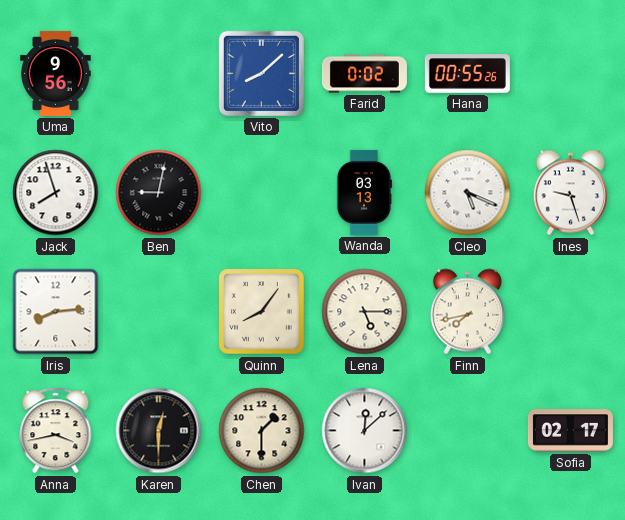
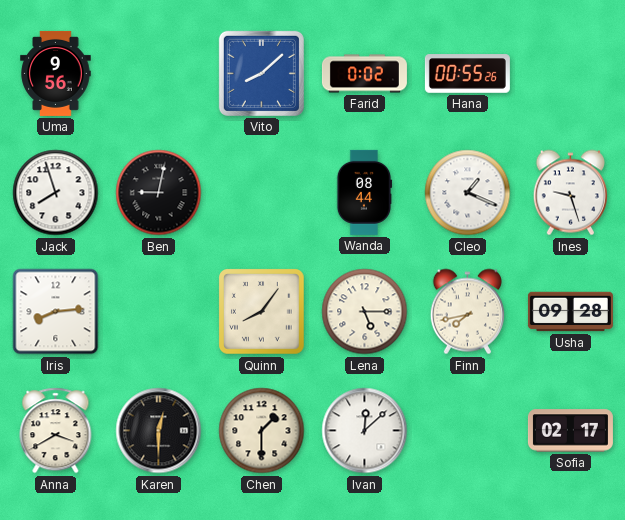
Wanda: 03:13 -> 08:44
Cleo: 5:19 -> 1:19
Usha: none -> 09:28
Anna: 3:43 -> 3:40
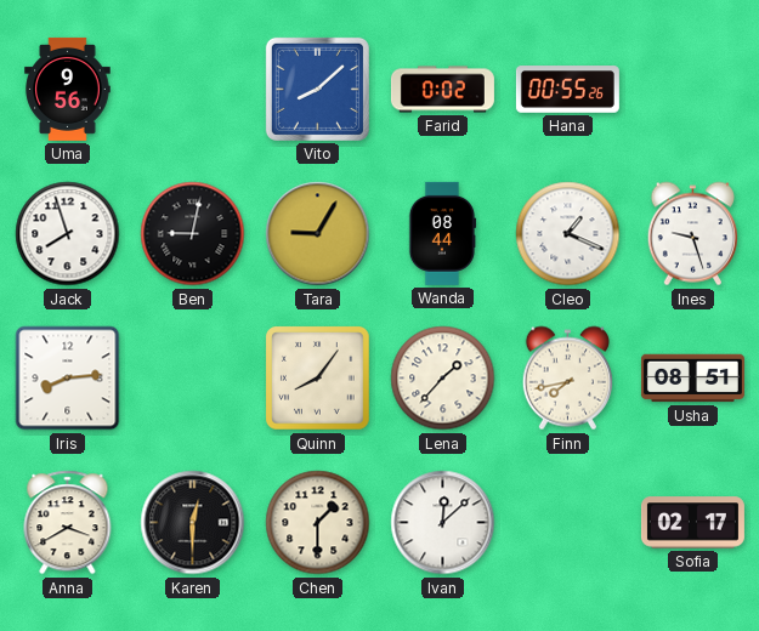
Tara: none -> 9:05
Lena: 5:15 -> 1:37
Usha: 09:28 -> 08:51
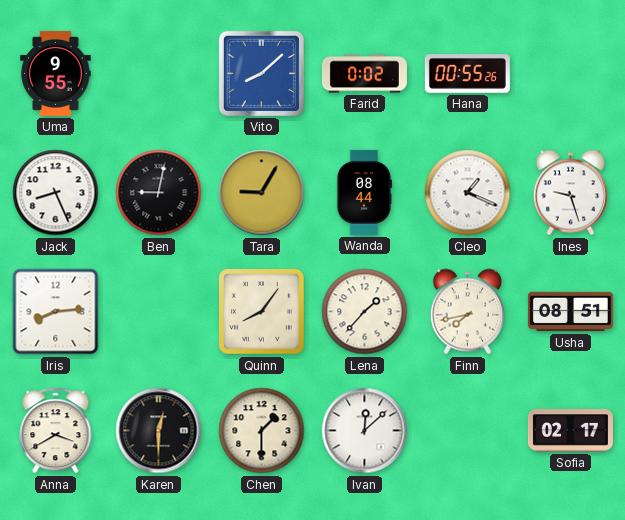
Uma: 9:56 -> 9:55
Jack: 7:57 -> 8:26
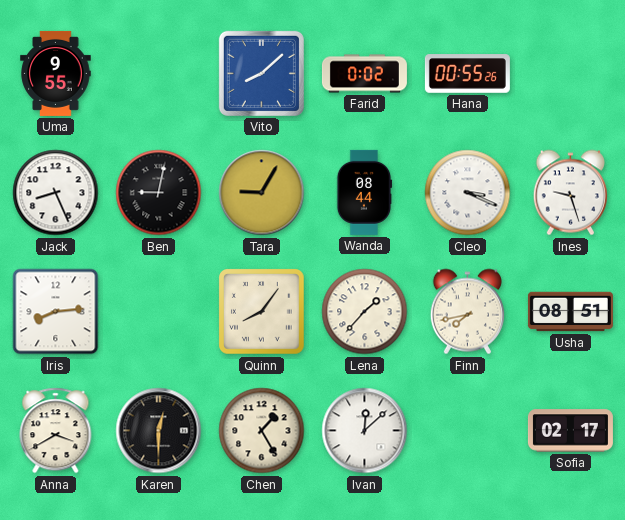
Cleo: 1:19 -> 3:19
Chen: 1:30 -> 1:25
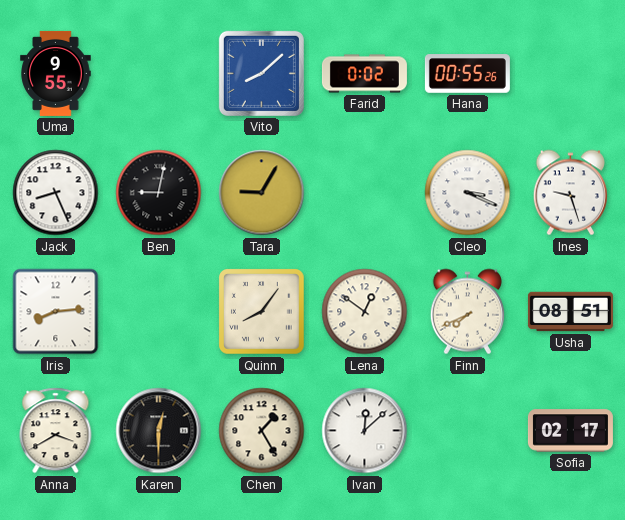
Wanda: 08:44 -> none
Lena: 1:37 -> 12:51
Finn: 7:43 -> 7:41
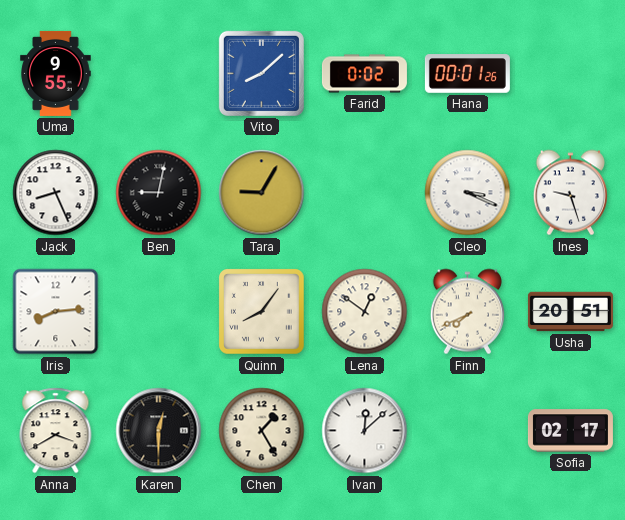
Hana: 00:55 -> 00:01
Usha: 08:51 -> 20:51
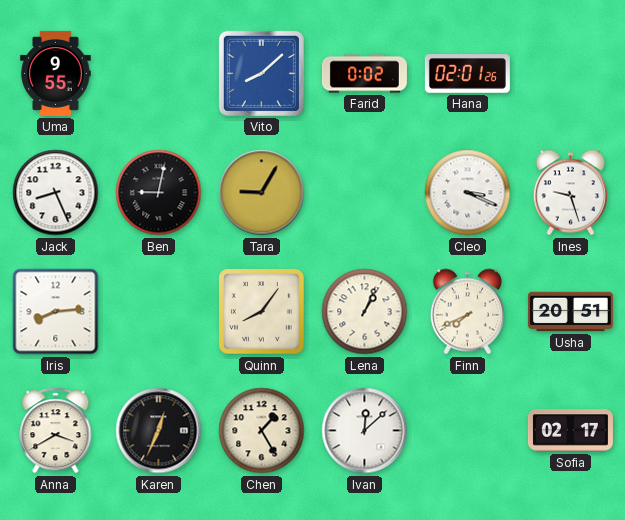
Hana: 00:01 -> 02:01
Lena: 12:51 -> 1:04
Karen: 12:30 -> 12:34
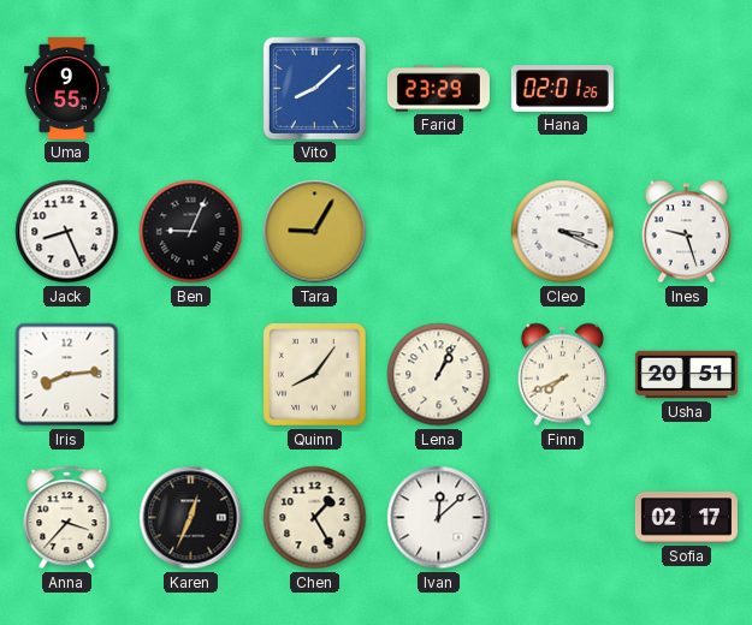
Farid: 0:02 -> 23:29
Ben: 9:02 -> 9:04
Anna: 3:40 -> 3:37
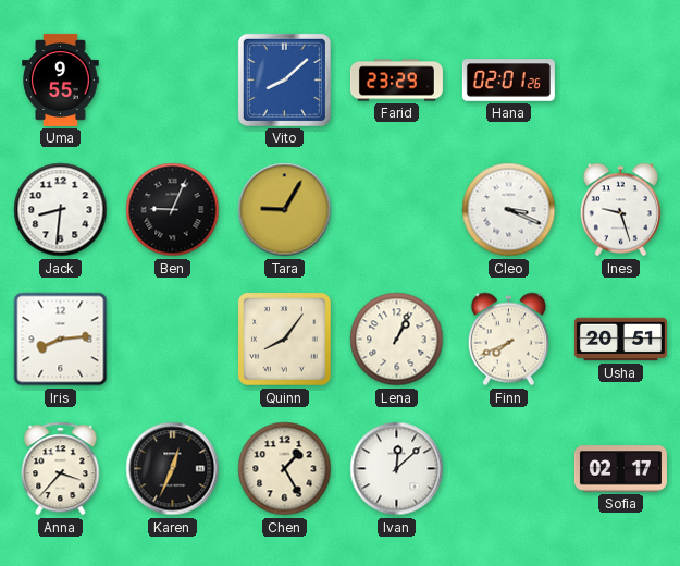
Jack: 8:26 -> 8:31
